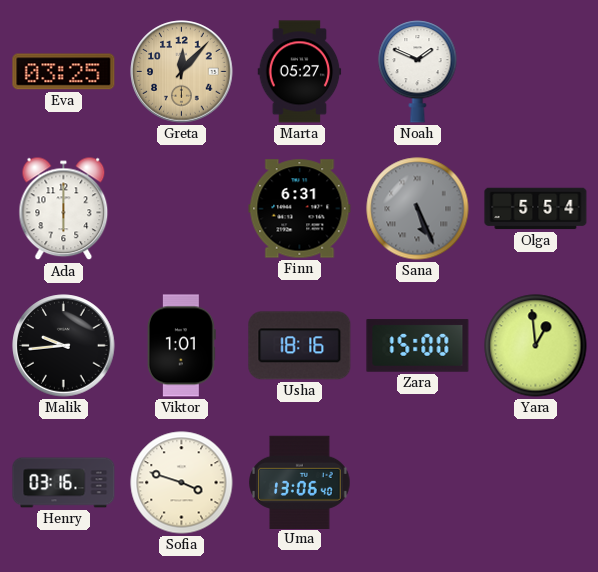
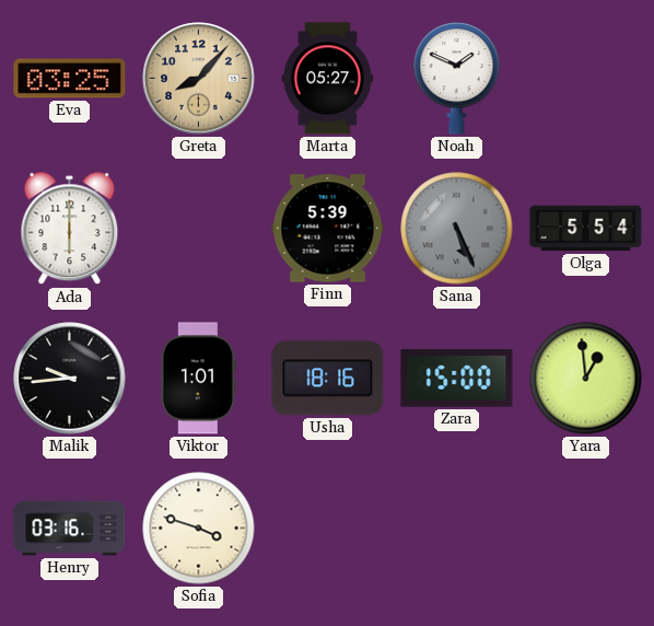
Greta: 12:07 -> 8:07
Finn: 6:31 -> 5:39
Uma: 13:06 -> none
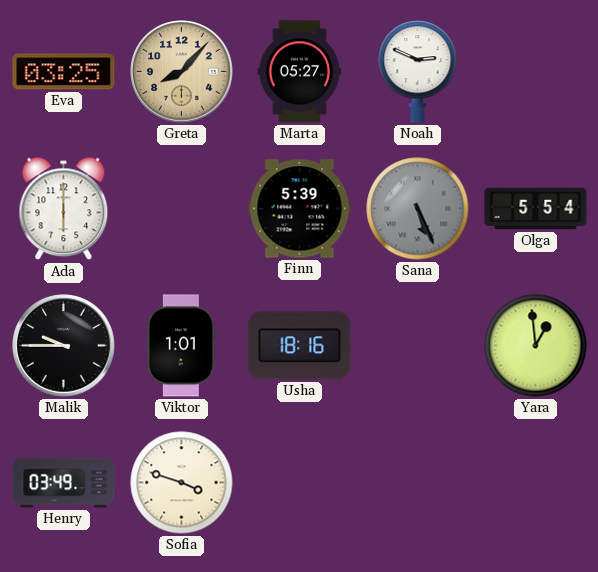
Noah: 1:49 -> 2:49
Malik: 9:44 -> 9:45
Zara: 15:00 -> none
Henry: 03:16 -> 03:49
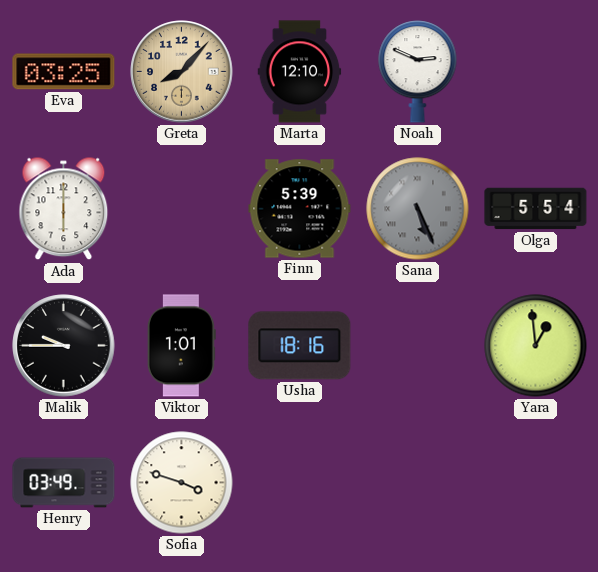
Marta: 05:27 -> 12:10
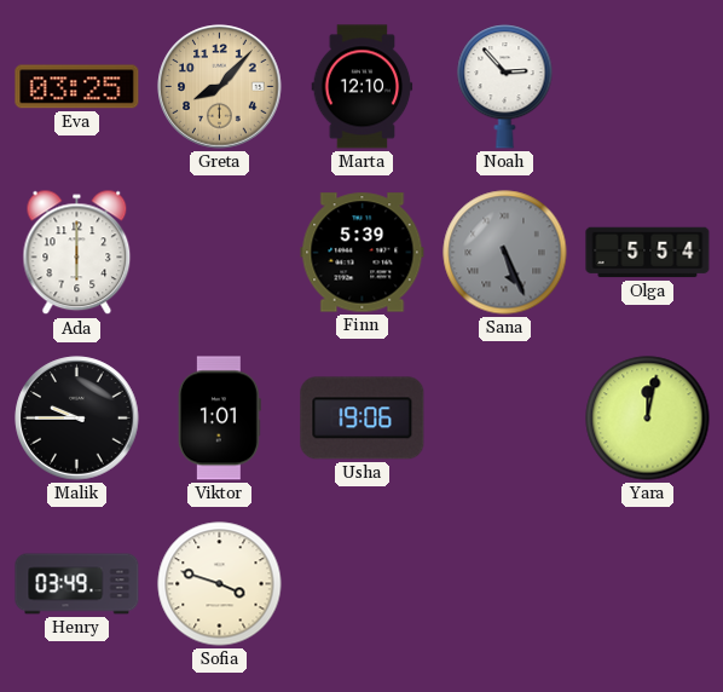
Noah: 2:49 -> 2:53
Usha: 18:16 -> 19:06
Yara: 12:59 -> 12:02
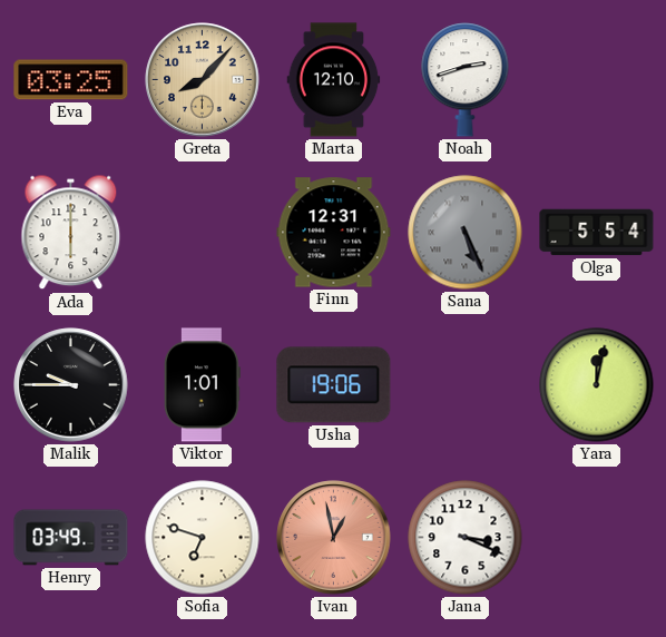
Noah: 2:53 -> 2:42
Finn: 5:39 -> 12:31
Sofia: 3:48 -> 6:48
Ivan: none -> 12:58
Jana: none -> 3:19
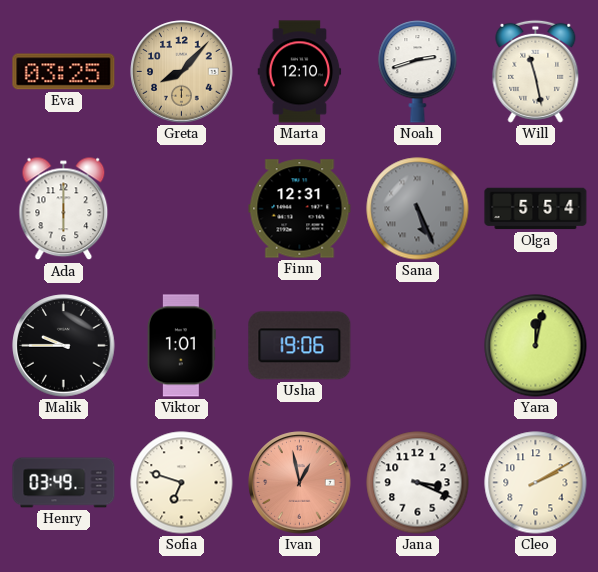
Will: none -> 11:28
Cleo: none -> 2:10
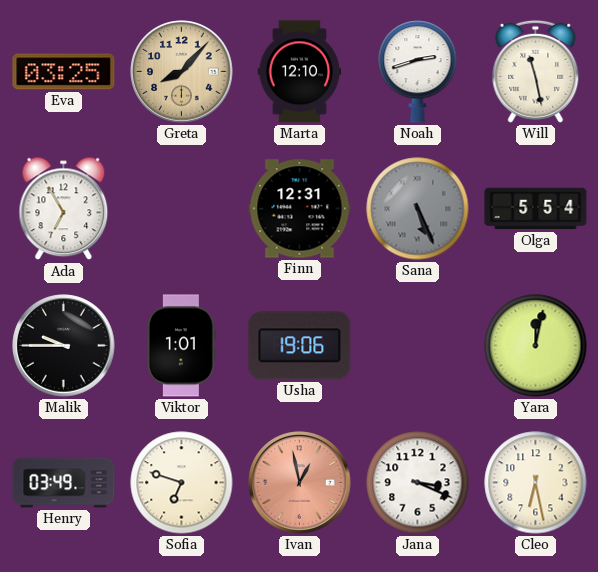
Ada: 6:00 -> 6:55
Cleo: 2:10 -> 6:28
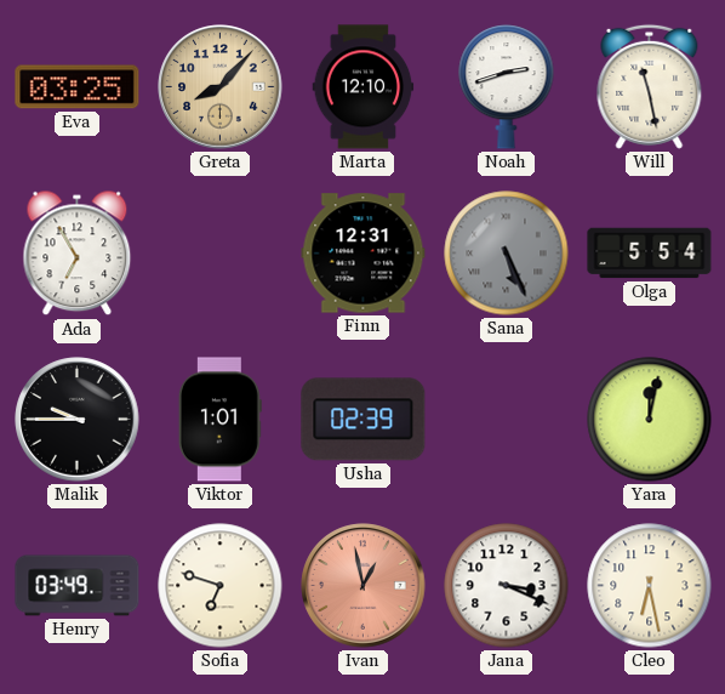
Usha: 19:06 -> 02:39
